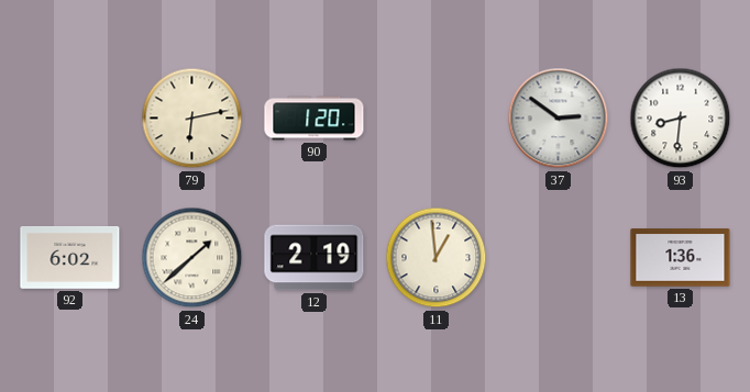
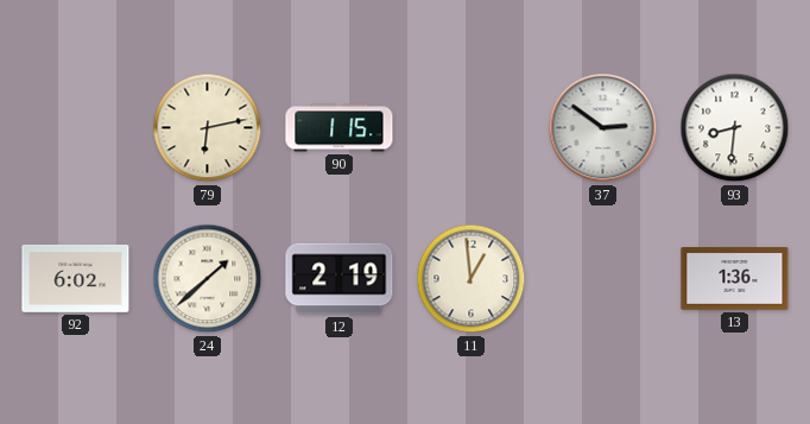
90: 1:20 -> 1:15
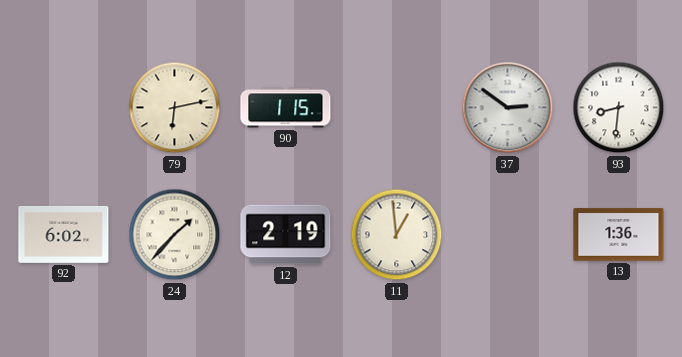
24: 1:38 -> 1:37
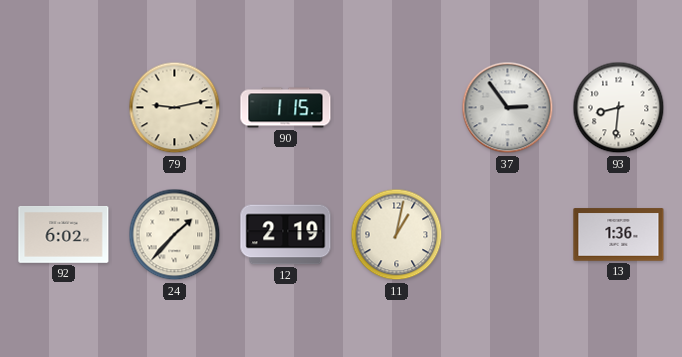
79: 6:13 -> 9:13
37: 2:51 -> 2:54
11: 12:59 -> 1:02
